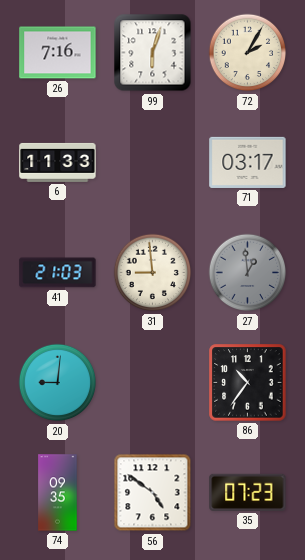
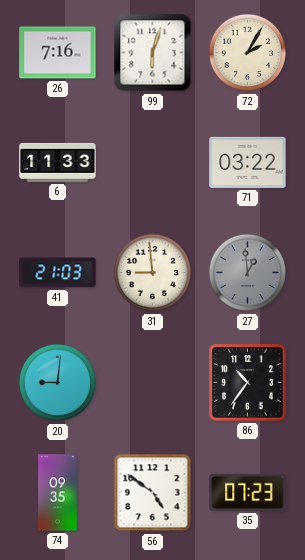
71: 03:17 -> 03:22
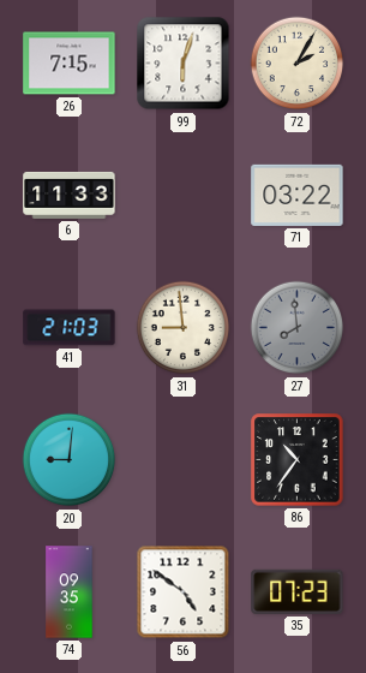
26: 7:16 -> 7:15
27: 12:59 -> 7:59
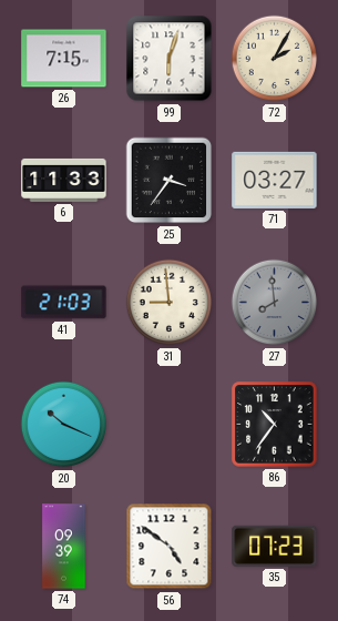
25: none -> 3:36
71: 03:22 -> 03:27
20: 9:01 -> 10:19
74: 09:35 -> 09:39
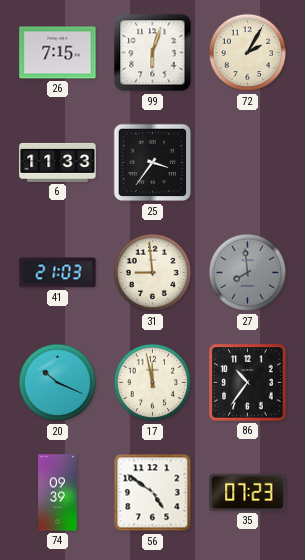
71: 03:27 -> none
17: none -> 11:58
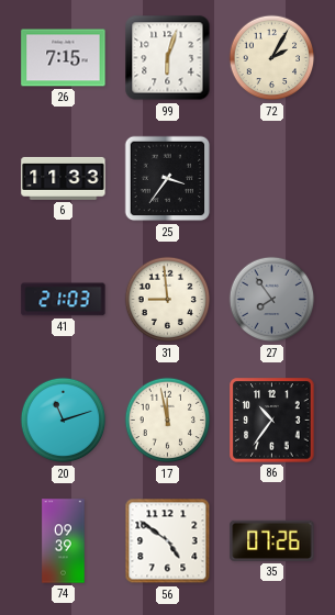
27: 7:59 -> 7:54
20: 10:19 -> 11:12
35: 07:23 -> 07:26
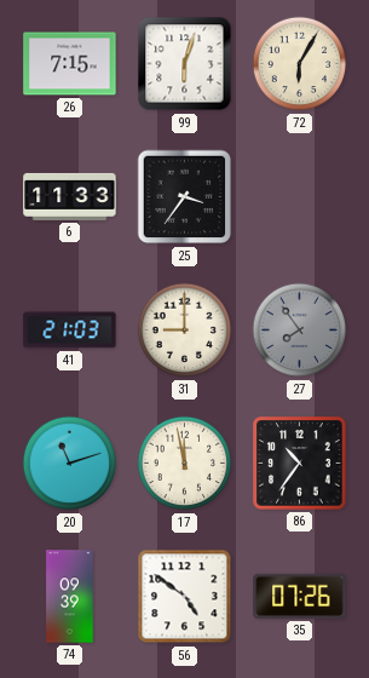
72: 2:05 -> 6:05
31: 8:59 -> 9:00
